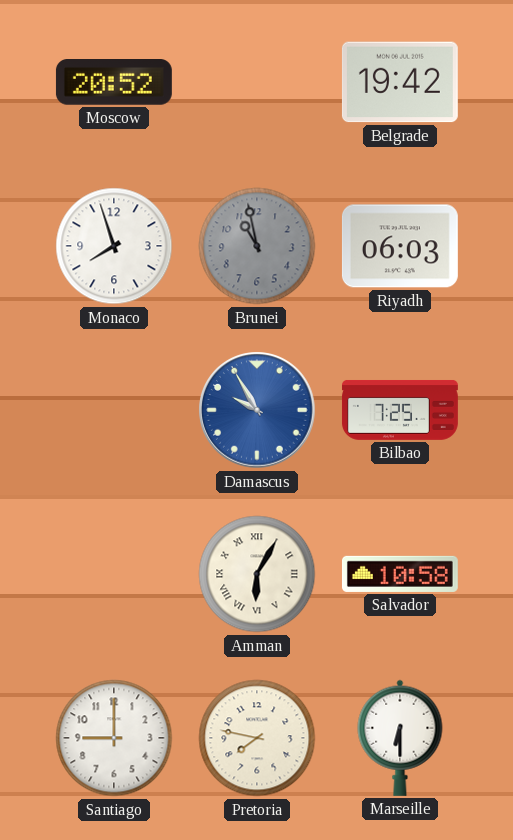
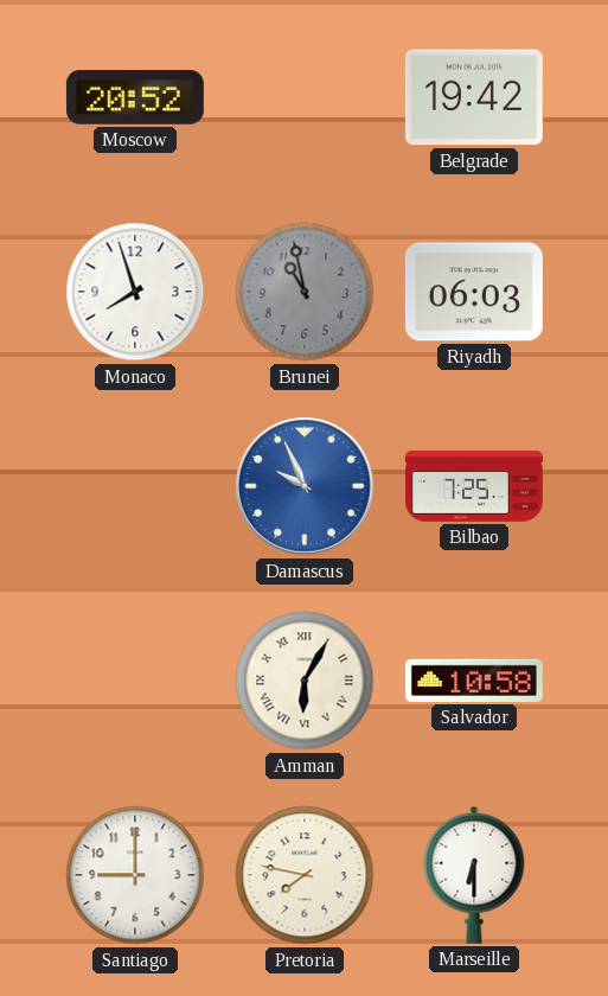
Damascus: 9:55 -> 9:56
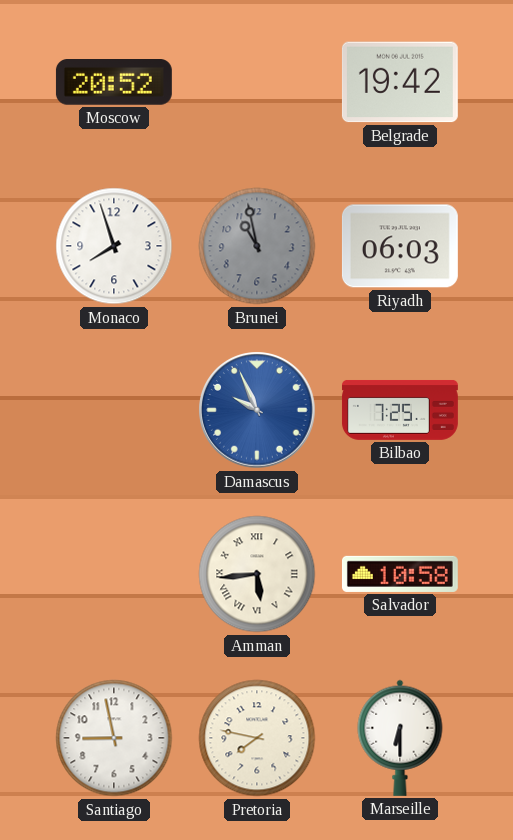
Amman: 6:05 -> 5:44
Santiago: 9:00 -> 8:58
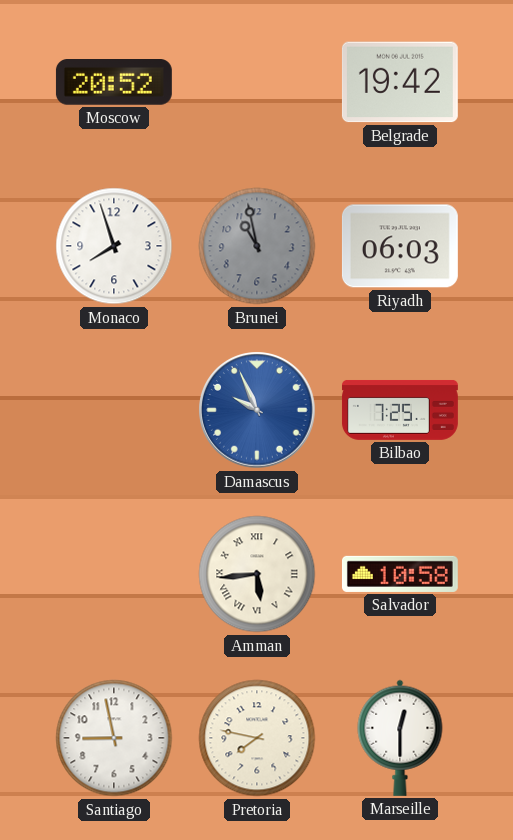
Marseille: 6:30 -> 12:30
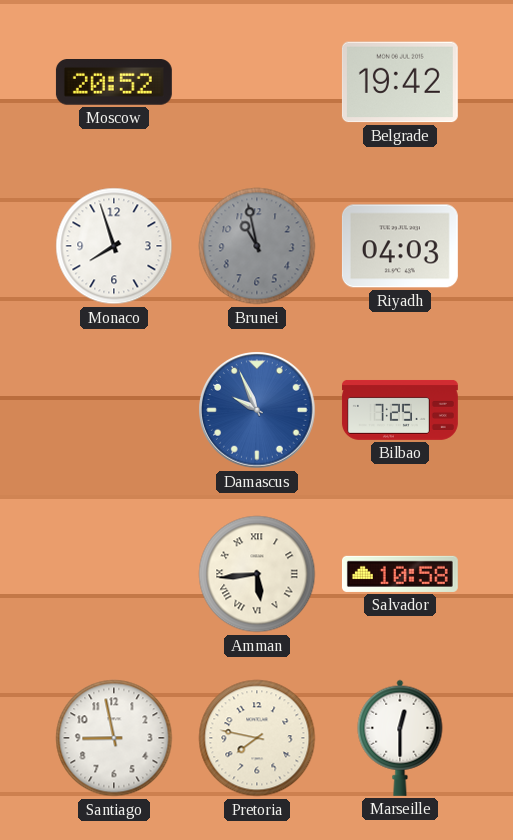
Riyadh: 06:03 -> 04:03
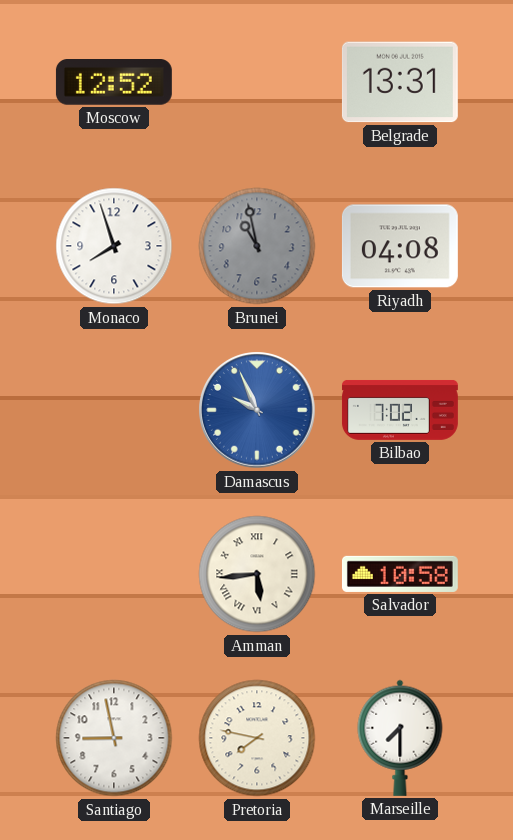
Moscow: 20:52 -> 12:52
Belgrade: 19:42 -> 13:31
Riyadh: 04:03 -> 04:08
Bilbao: 7:25 -> 7:02
Marseille: 12:30 -> 7:30
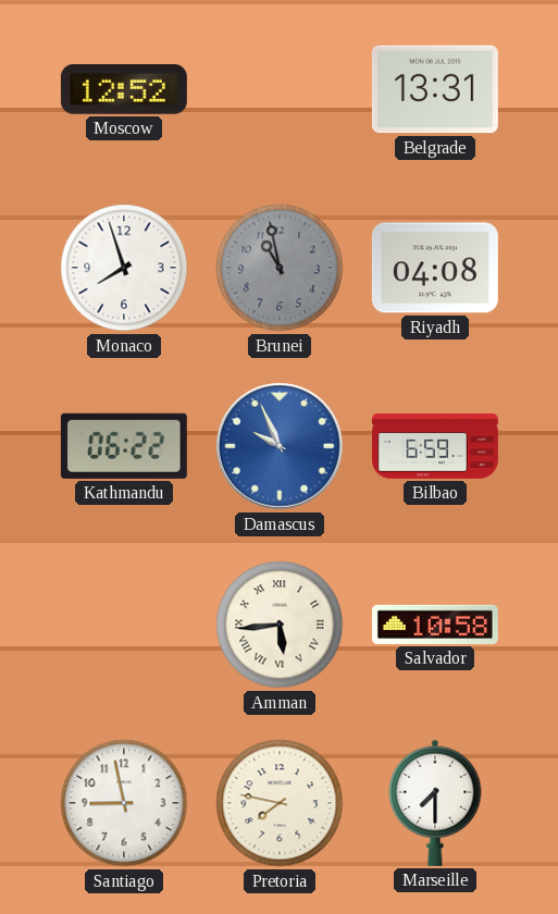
Kathmandu: none -> 06:22
Bilbao: 7:02 -> 6:59
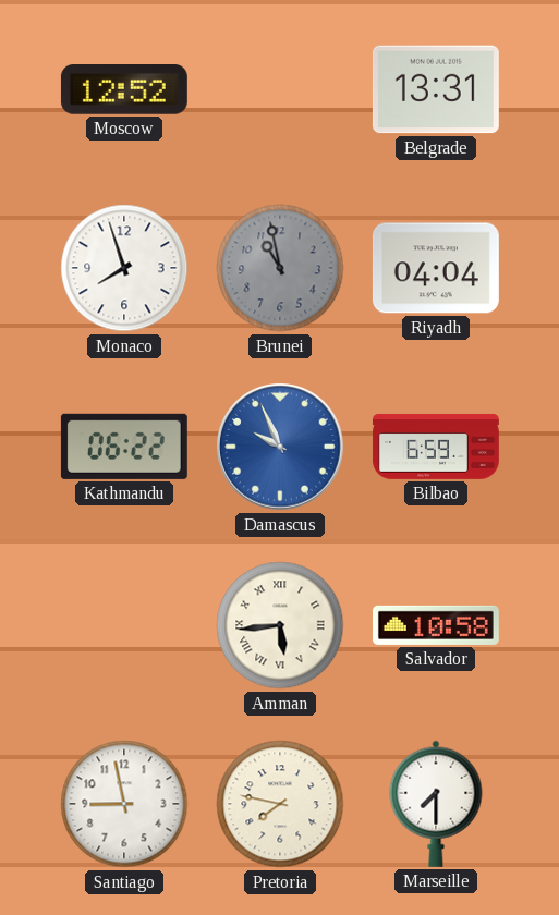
Riyadh: 04:08 -> 04:04
